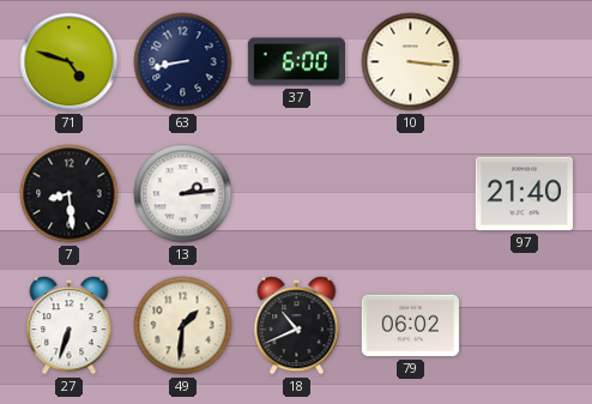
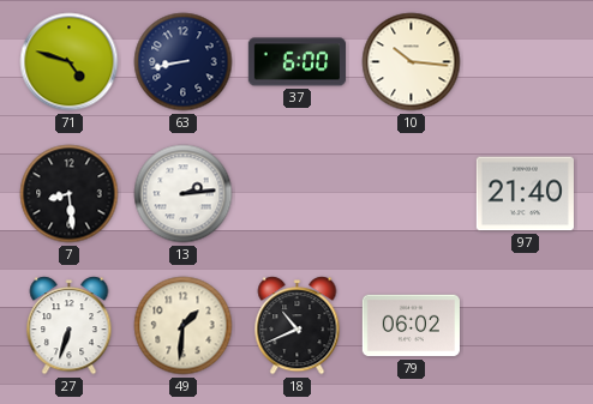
10: 3:16 -> 10:16
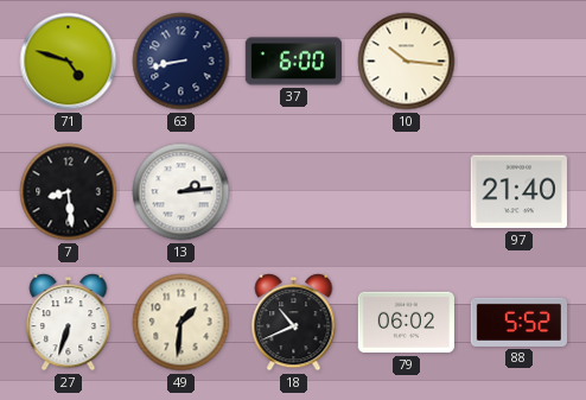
88: none -> 5:52
